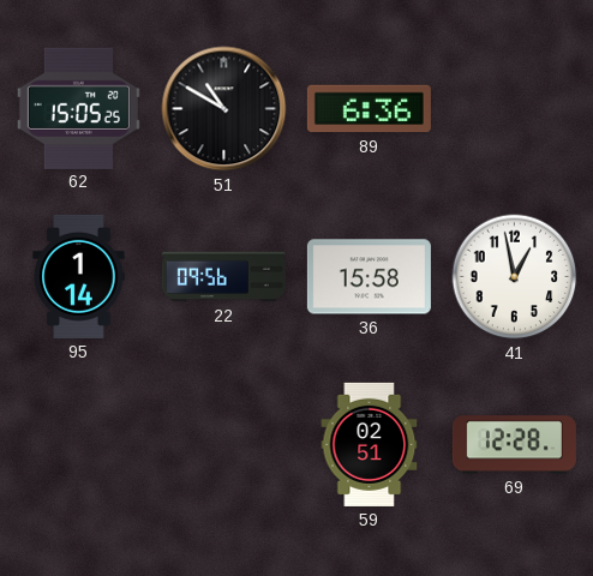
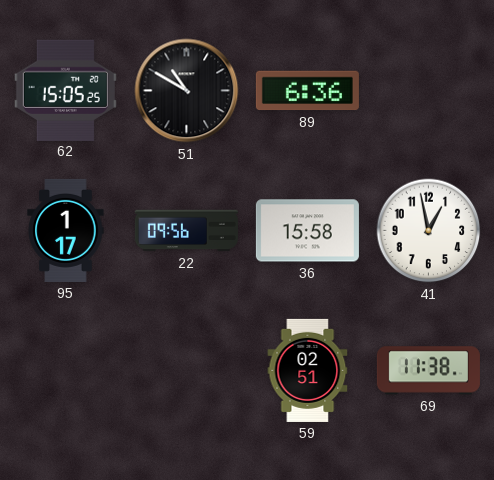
95: 1:14 -> 1:17
69: 12:28 -> 11:38
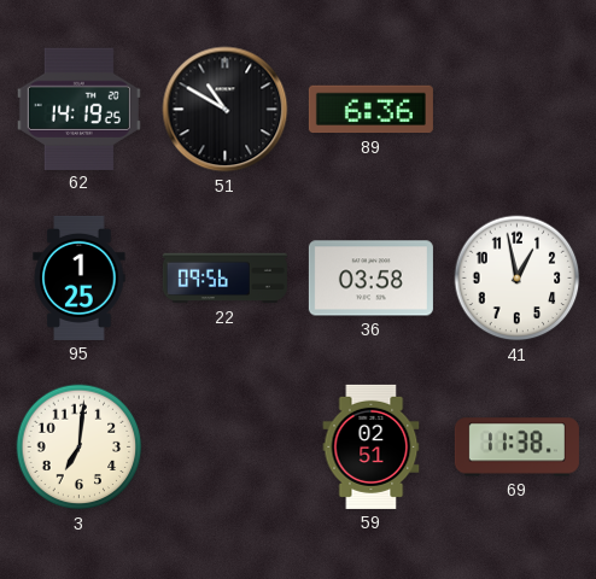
62: 15:05 -> 14:19
95: 1:17 -> 1:25
36: 15:58 -> 03:58
3: none -> 7:01
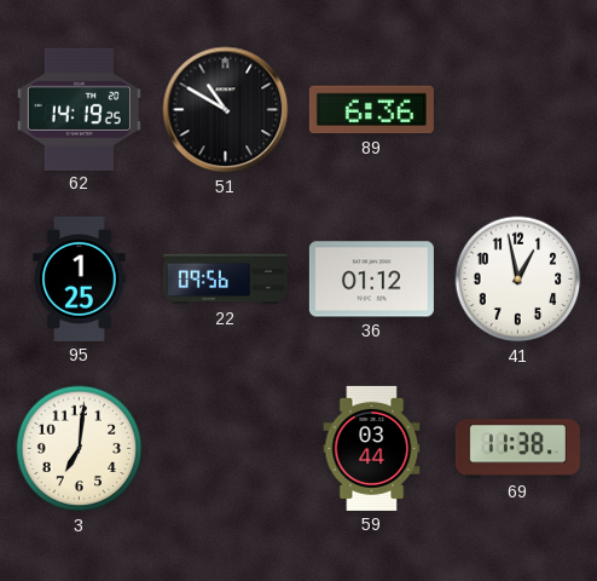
36: 03:58 -> 01:12
59: 02:51 -> 03:44
